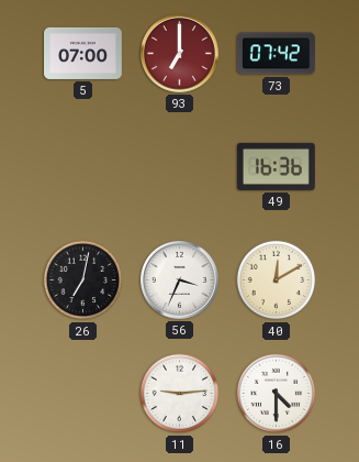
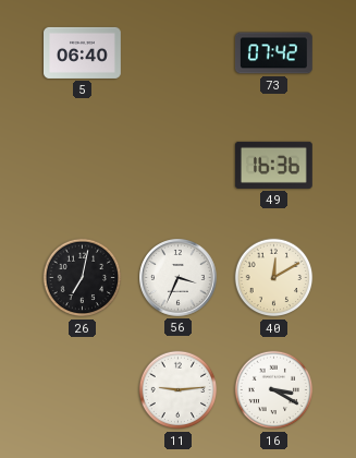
5: 07:00 -> 06:40
93: 7:00 -> none
16: 4:30 -> 3:20
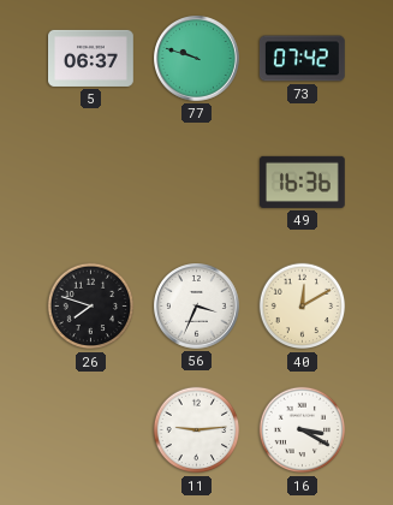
5: 06:40 -> 06:37
77: none -> 9:48
26: 7:02 -> 7:48
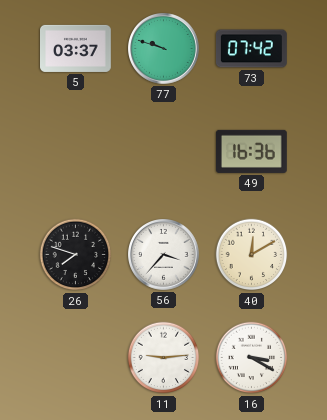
5: 06:37 -> 03:37
56: 3:34 -> 3:37
